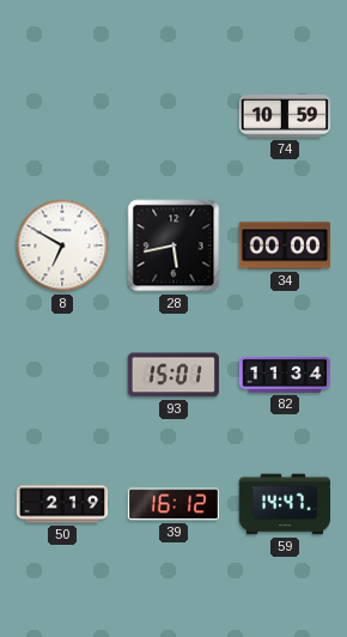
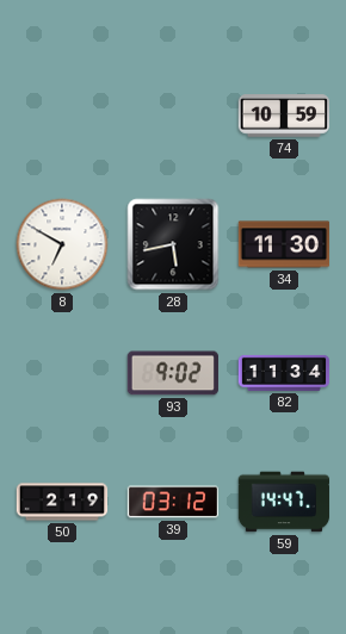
34: 00:00 -> 11:30
93: 15:01 -> 9:02
39: 16:12 -> 03:12
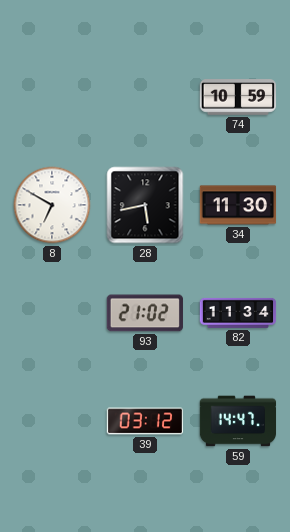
93: 9:02 -> 21:02
50: 2:19 -> none
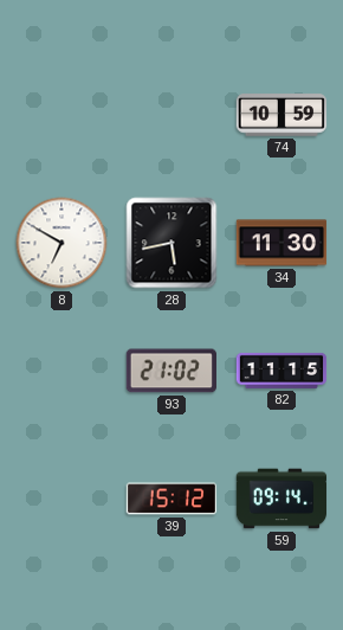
82: 11:34 -> 11:15
39: 03:12 -> 15:12
59: 14:47 -> 09:14
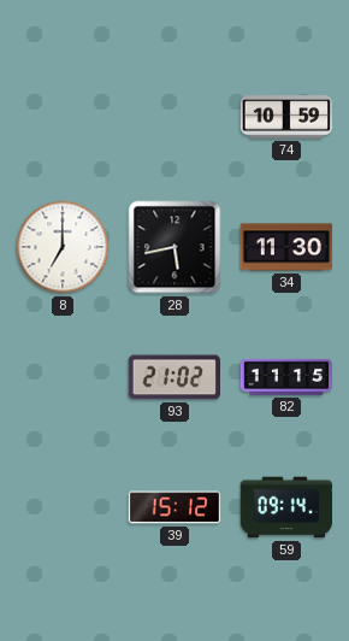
8: 6:50 -> 7:00
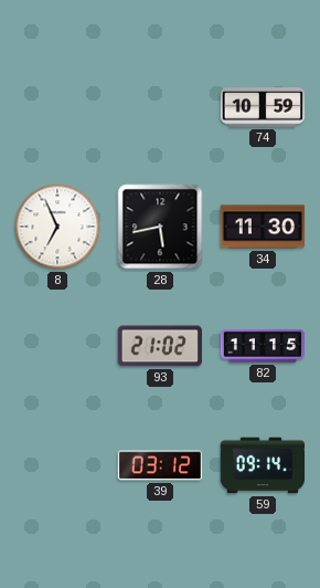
8: 7:00 -> 6:56
39: 15:12 -> 03:12
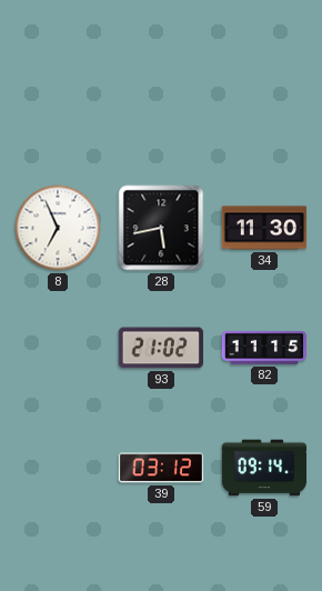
74: 10:59 -> none
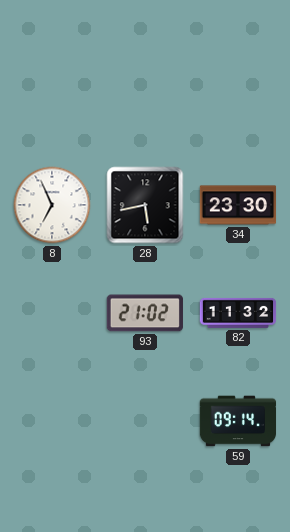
34: 11:30 -> 23:30
82: 11:15 -> 11:32
39: 03:12 -> none
